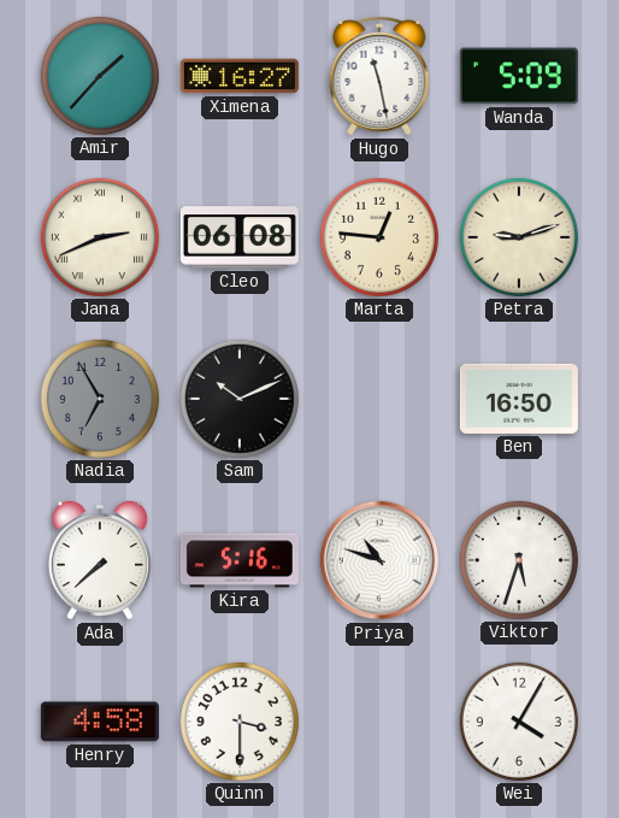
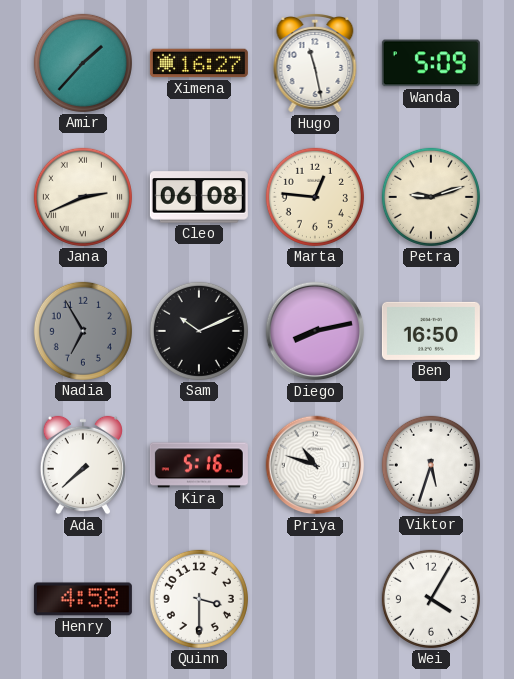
Diego: none -> 8:13
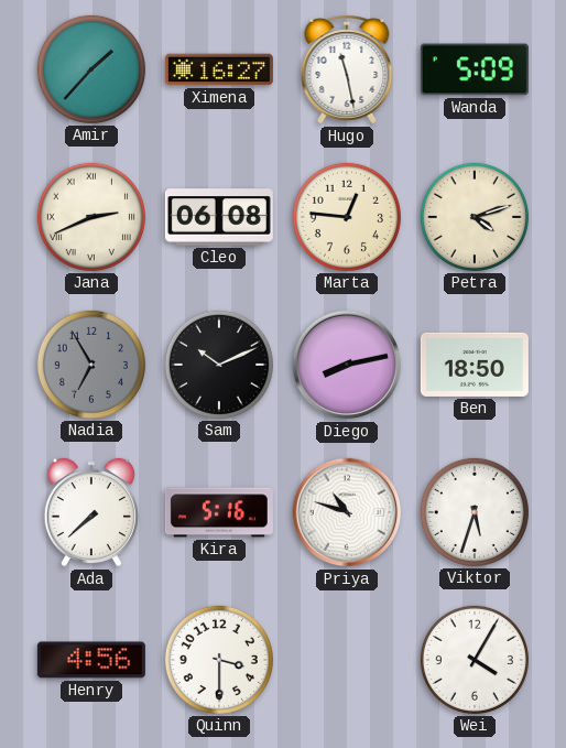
Petra: 9:12 -> 4:12
Ben: 16:50 -> 18:50
Henry: 4:58 -> 4:56
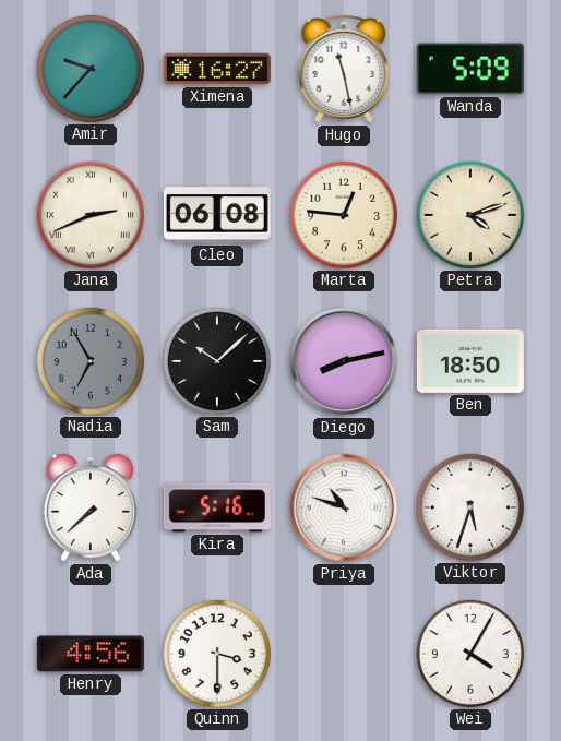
Amir: 1:37 -> 9:37
Sam: 10:11 -> 10:08
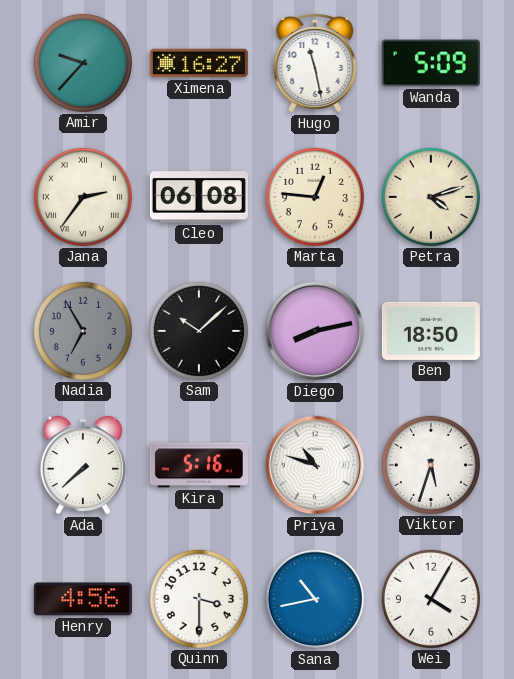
Jana: 2:41 -> 2:36
Sana: none -> 10:43
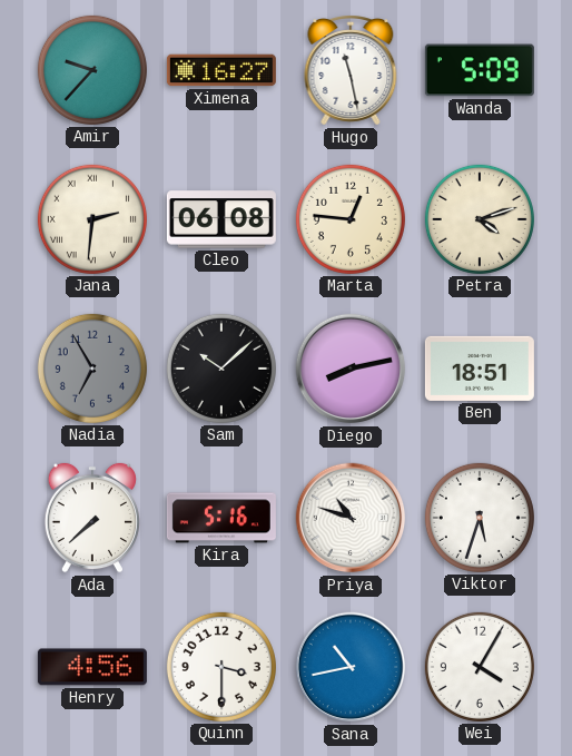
Jana: 2:36 -> 2:31
Ben: 18:50 -> 18:51
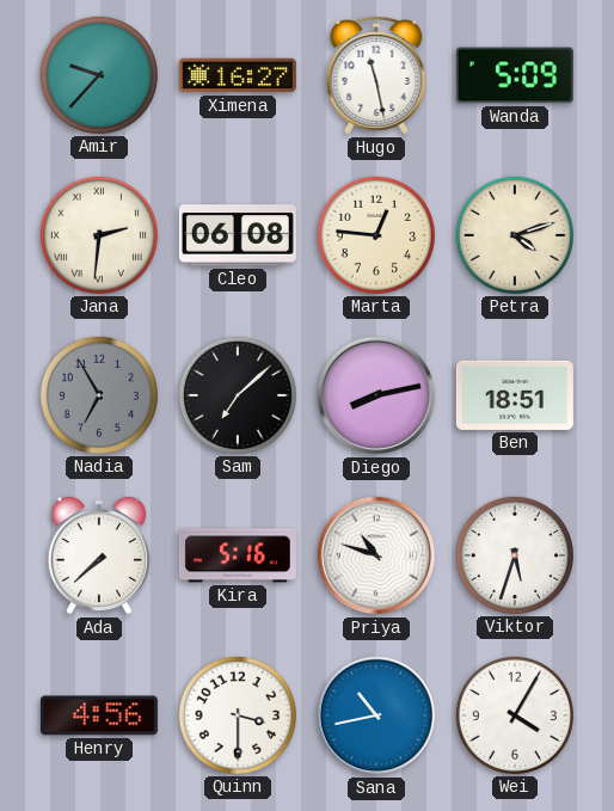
Sam: 10:08 -> 7:08
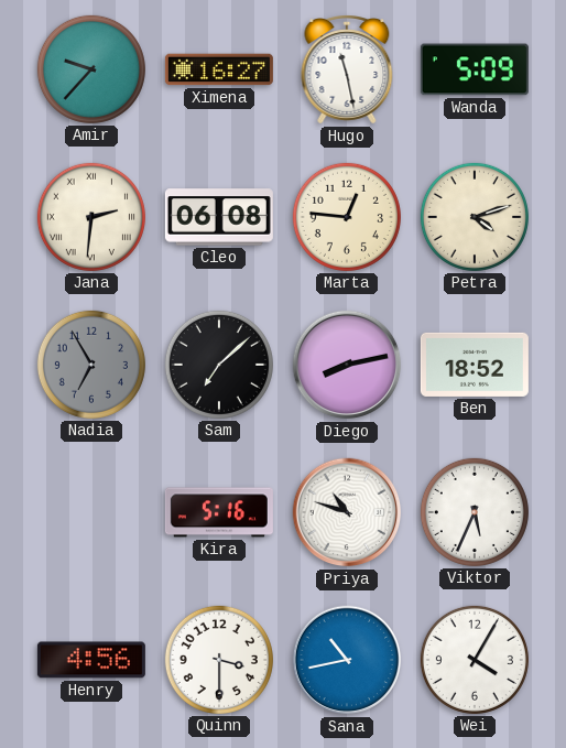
Ben: 18:51 -> 18:52
Ada: 7:38 -> none
Viktor: 5:33 -> 5:34
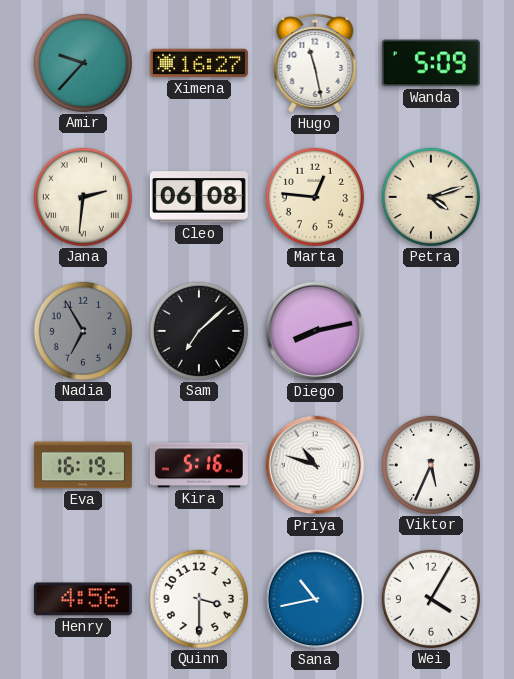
Ben: 18:52 -> none
Eva: none -> 16:19
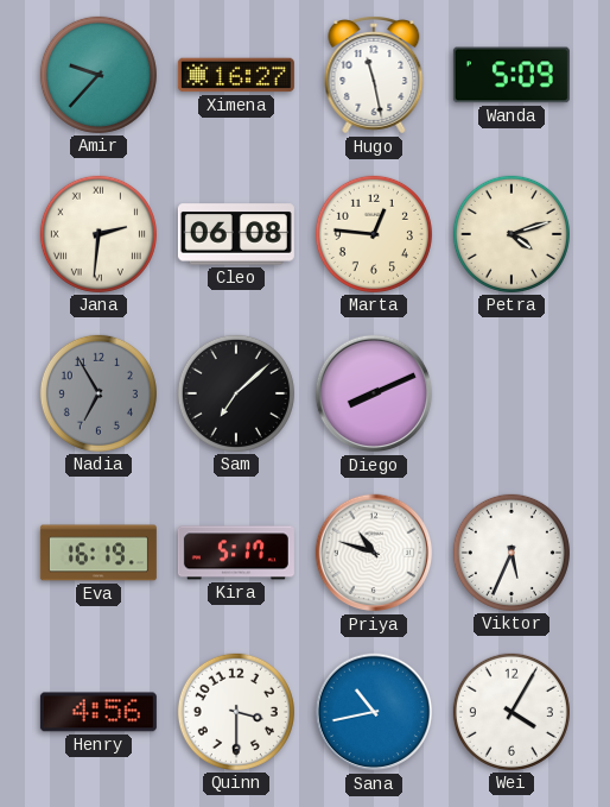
Diego: 8:13 -> 8:11
Kira: 5:16 -> 5:17
